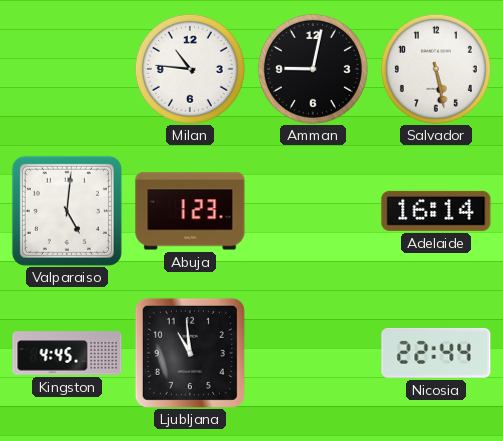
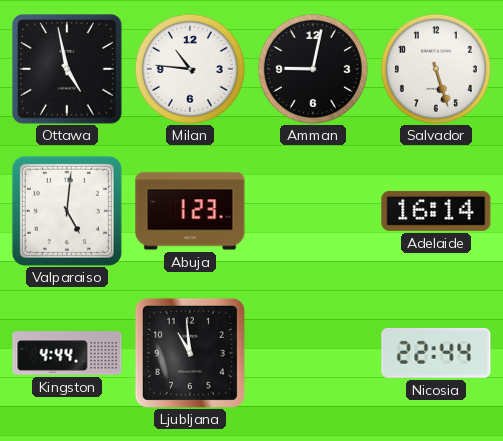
Ottawa: none -> 4:58
Salvador: 5:28 -> 5:27
Kingston: 4:45 -> 4:44
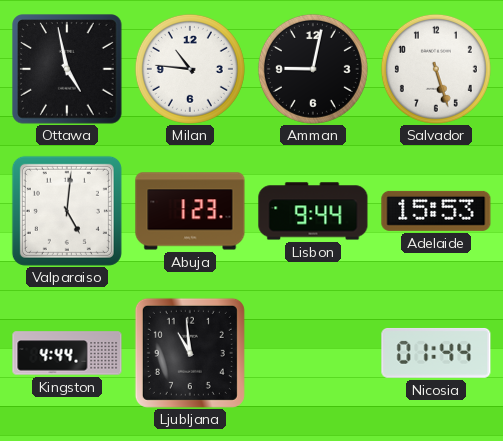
Lisbon: none -> 9:44
Adelaide: 16:14 -> 15:53
Nicosia: 22:44 -> 01:44
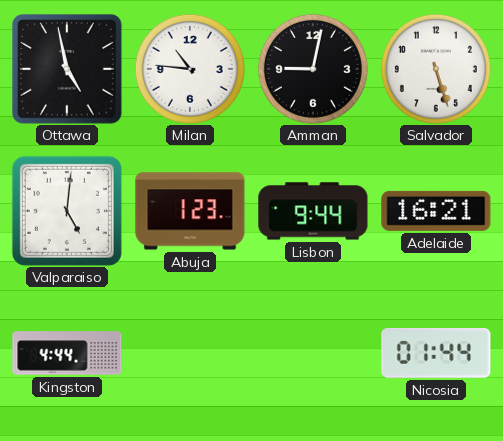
Adelaide: 15:53 -> 16:21
Ljubljana: 10:59 -> none
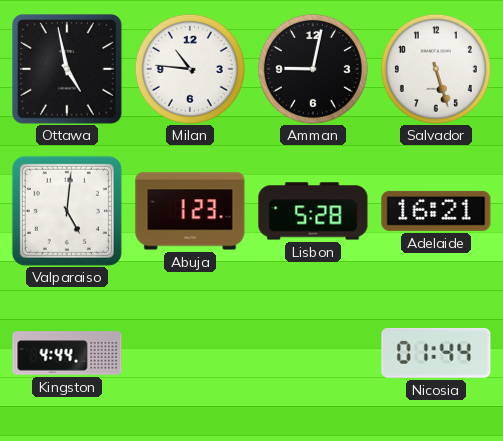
Lisbon: 9:44 -> 5:28
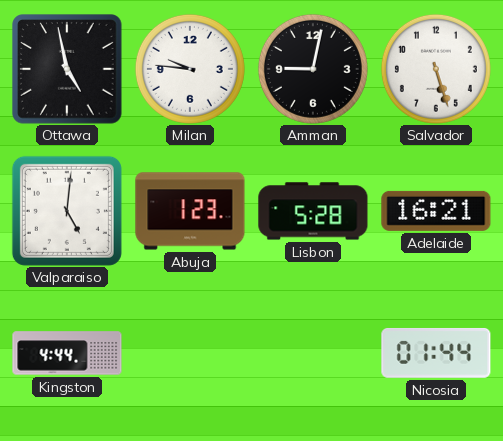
Milan: 10:46 -> 9:46
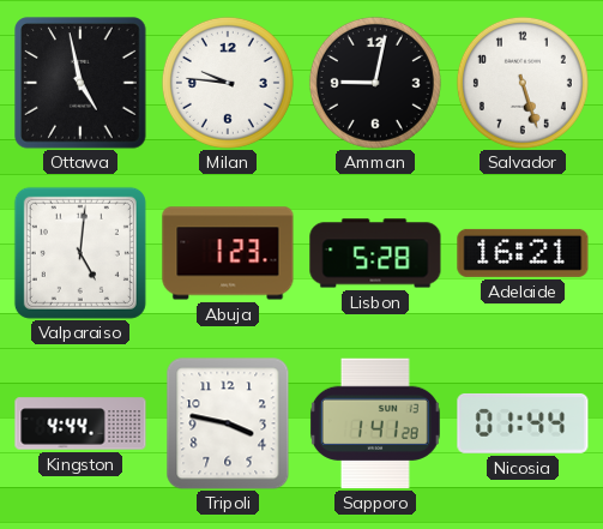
Tripoli: none -> 3:47
Sapporo: none -> 1:41
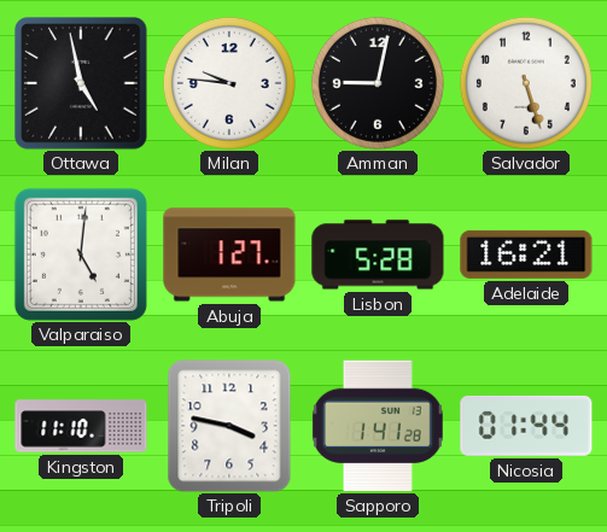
Abuja: 1:23 -> 1:27
Kingston: 4:44 -> 11:10
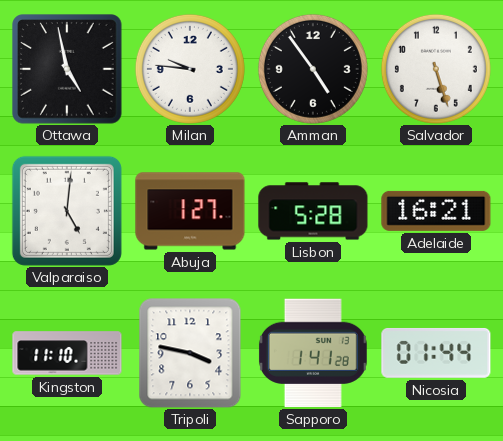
Amman: 9:02 -> 4:54
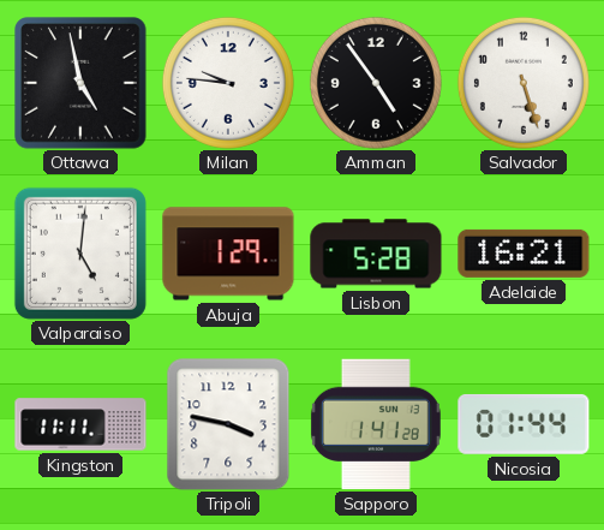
Abuja: 1:27 -> 1:29
Kingston: 11:10 -> 11:11
